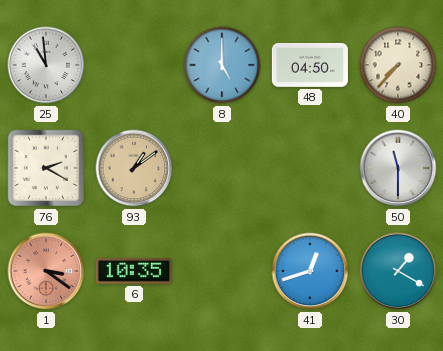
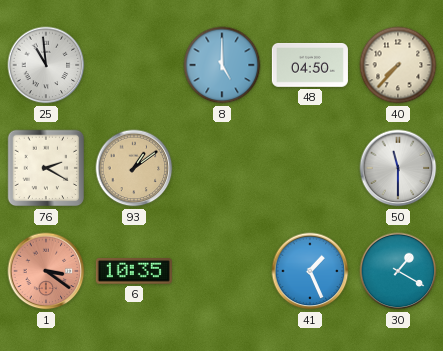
41: 12:42 -> 1:26
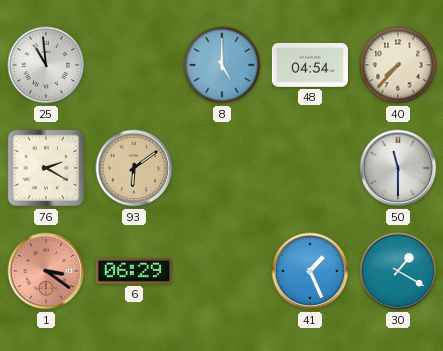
48: 04:50 -> 04:54
93: 1:09 -> 6:09
6: 10:35 -> 06:29
